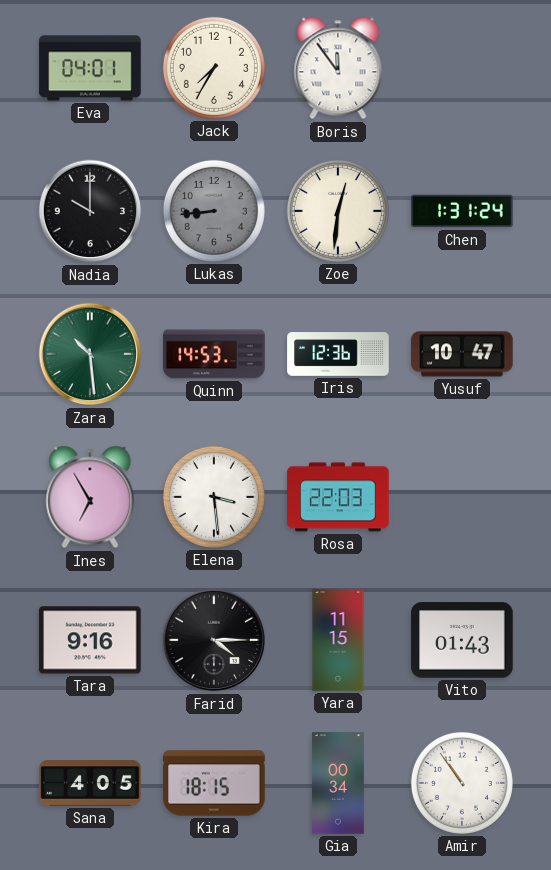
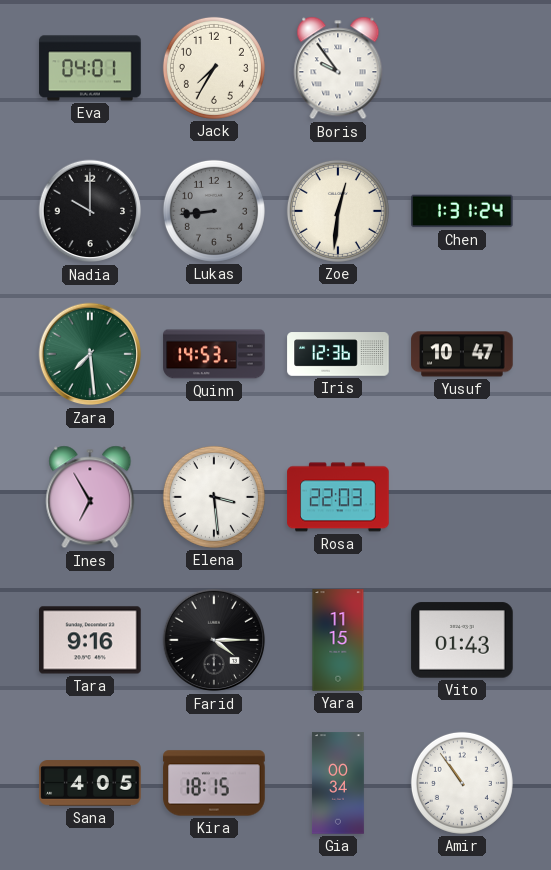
Boris: 11:54 -> 9:54
Zara: 10:29 -> 7:29
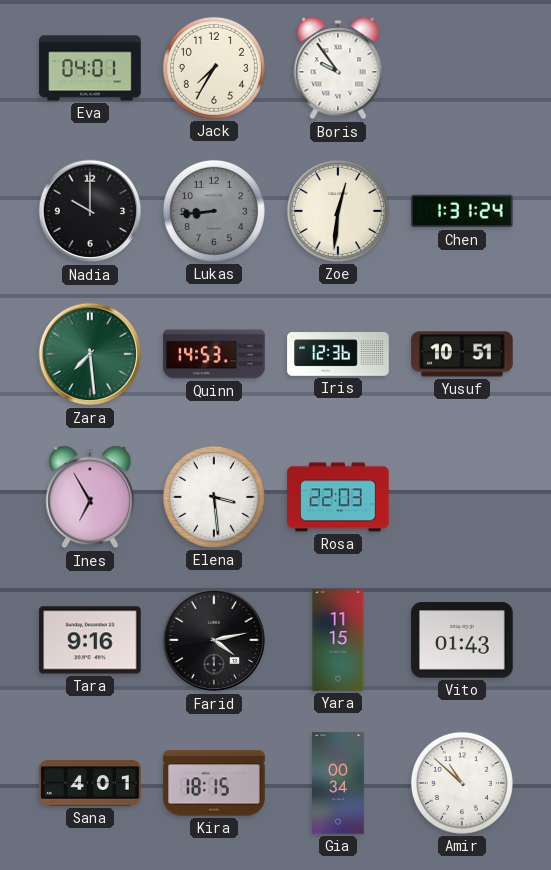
Yusuf: 10:47 -> 10:51
Farid: 4:15 -> 4:13
Sana: 4:05 -> 4:01
Amir: 10:54 -> 10:52
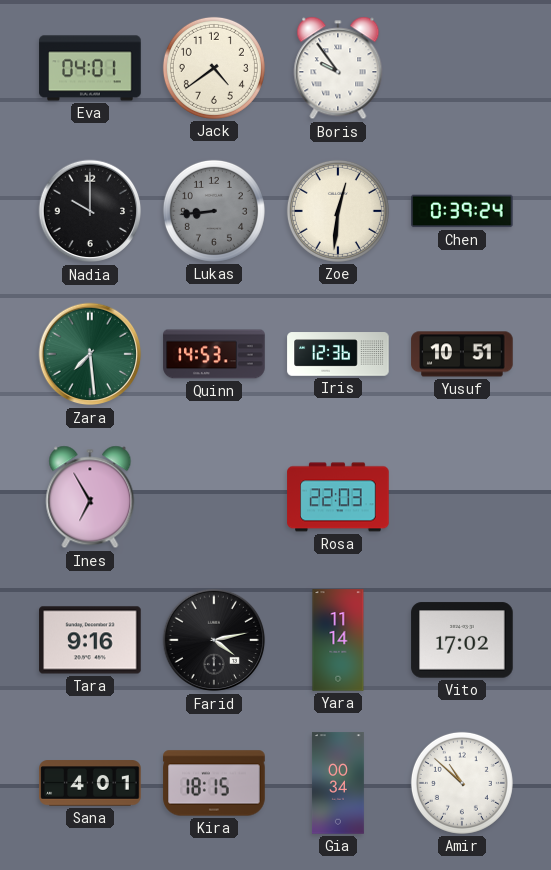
Jack: 7:35 -> 4:39
Chen: 1:31 -> 0:39
Elena: 3:29 -> none
Yara: 11:15 -> 11:14
Vito: 01:43 -> 17:02
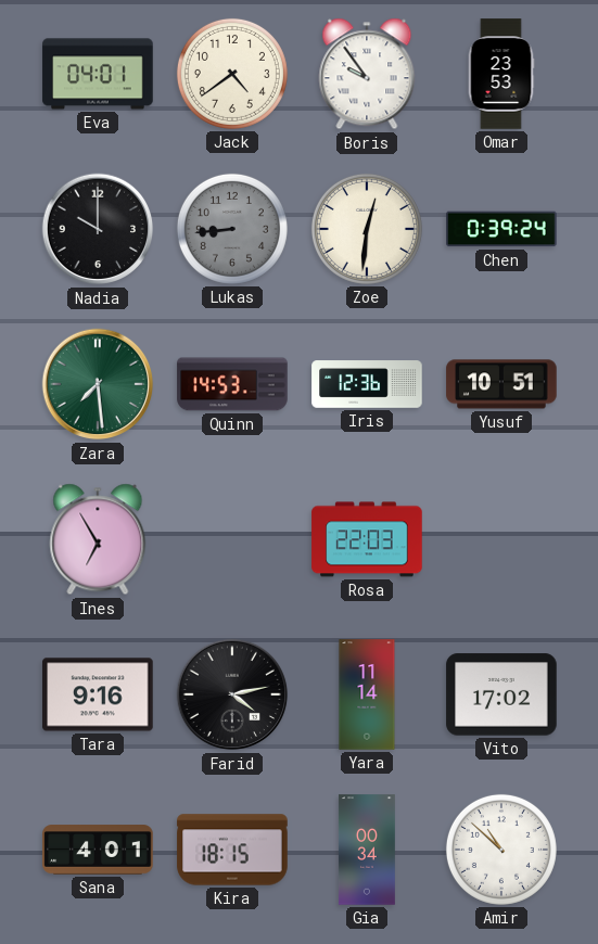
Omar: none -> 23:53
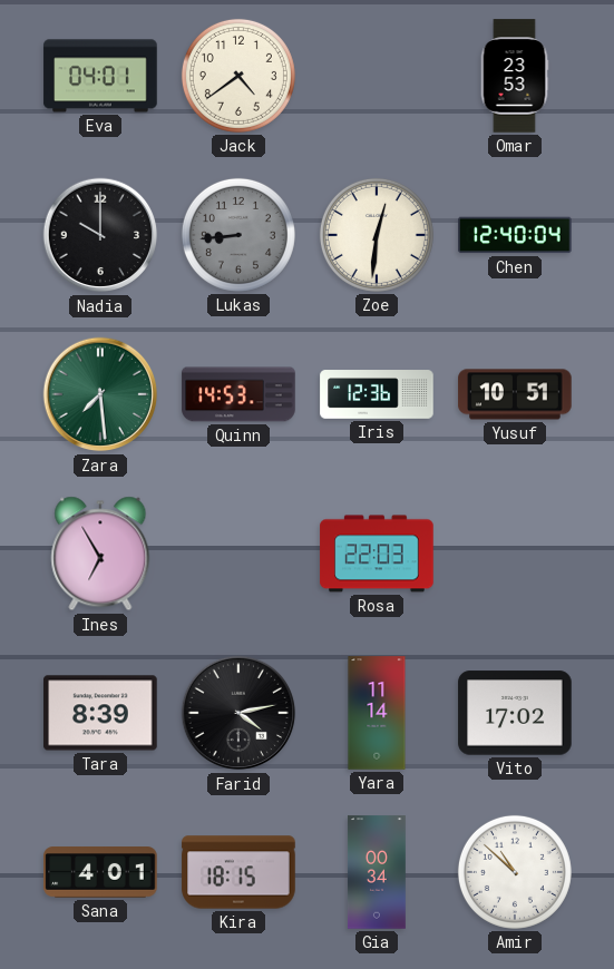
Boris: 9:54 -> none
Chen: 0:39 -> 12:40
Tara: 9:16 -> 8:39
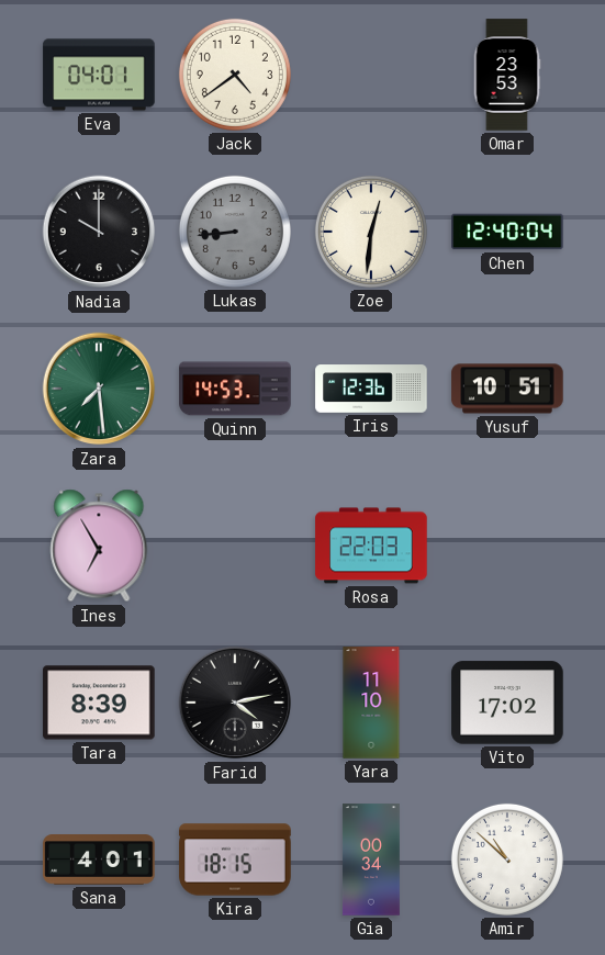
Yara: 11:14 -> 11:10
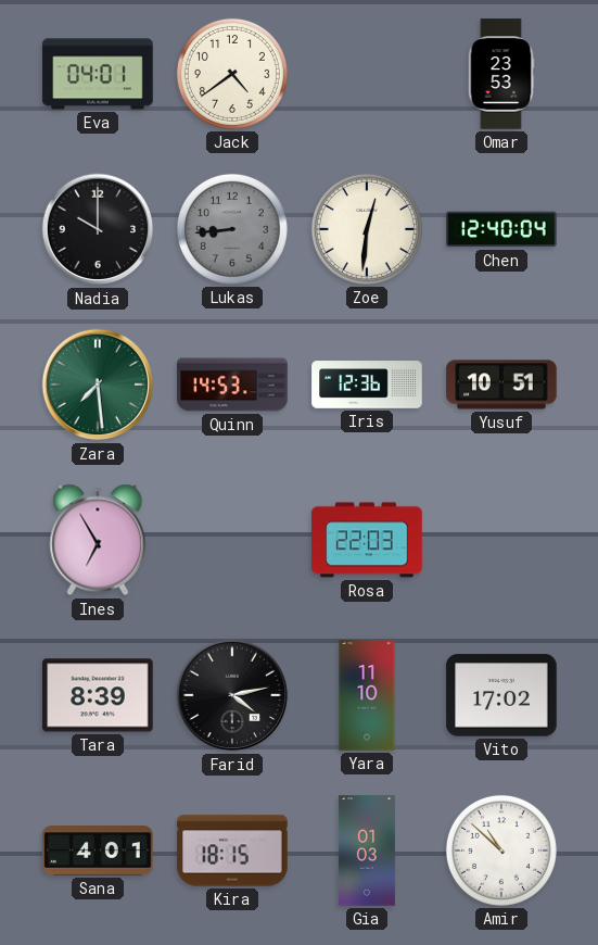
Gia: 00:34 -> 01:03
